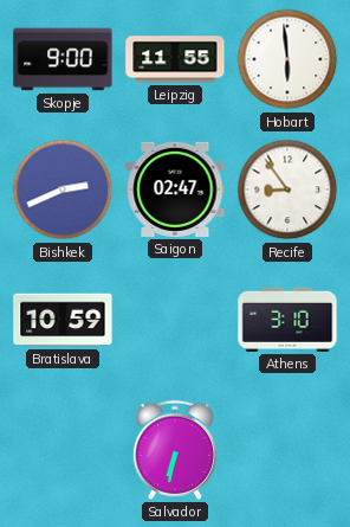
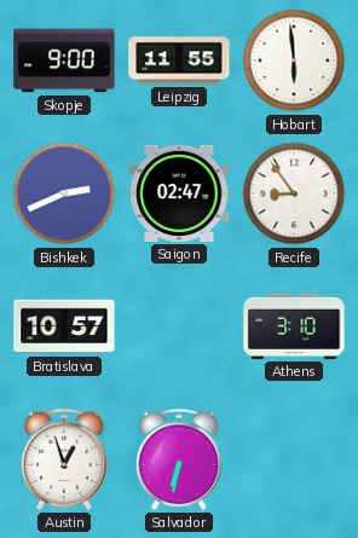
Bratislava: 10:59 -> 10:57
Austin: none -> 12:57
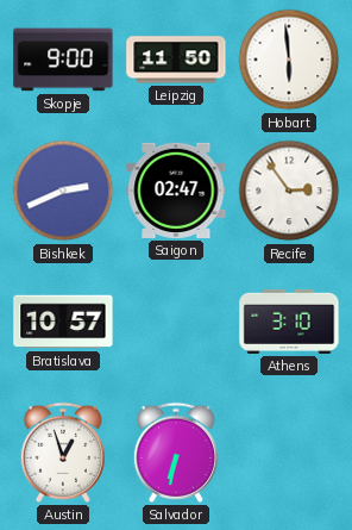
Leipzig: 11:55 -> 11:50
Recife: 8:54 -> 2:54
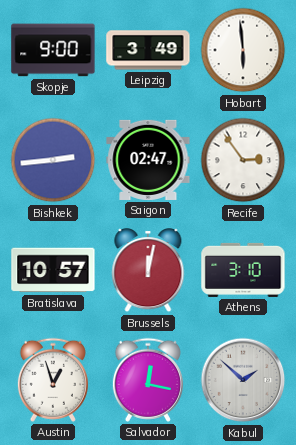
Leipzig: 11:50 -> 3:49
Bishkek: 2:41 -> 2:44
Brussels: none -> 12:02
Salvador: 6:32 -> 12:17
Kabul: none -> 1:52
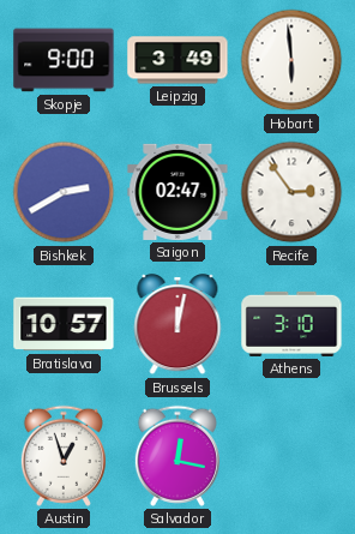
Bishkek: 2:44 -> 2:40
Kabul: 1:52 -> none
